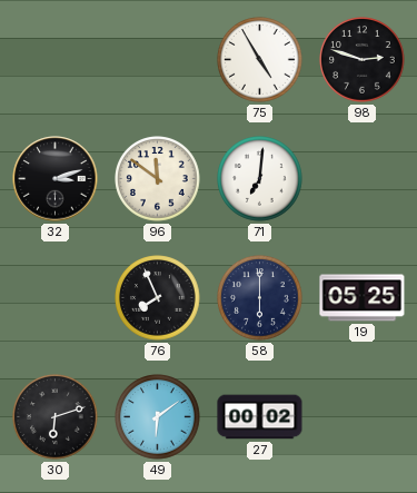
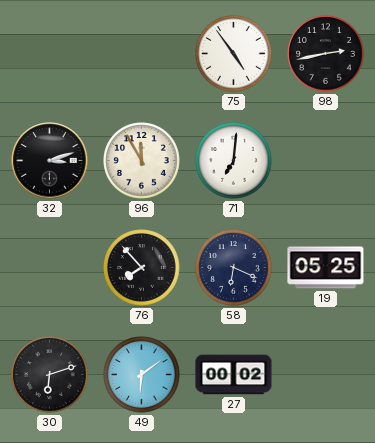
75: 4:55 -> 4:54
98: 2:48 -> 2:43
96: 11:51 -> 11:55
76: 7:56 -> 7:53
58: 6:00 -> 6:19
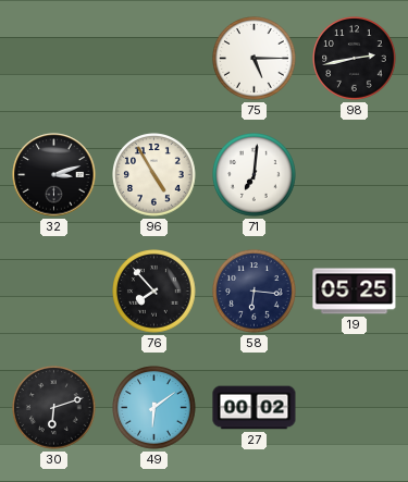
75: 4:54 -> 5:15
96: 11:55 -> 4:55
58: 6:19 -> 6:16
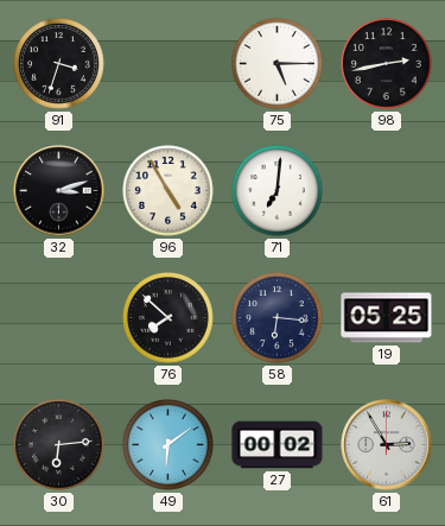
91: none -> 3:33
76: 7:53 -> 7:52
30: 6:12 -> 6:14
61: none -> 2:55
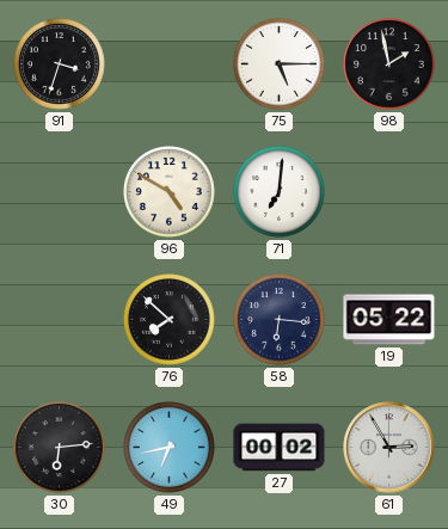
98: 2:43 -> 1:58
32: 3:12 -> none
96: 4:55 -> 4:50
19: 05:25 -> 05:22
49: 6:09 -> 6:43
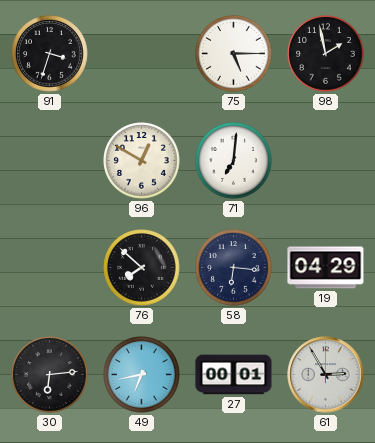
96: 4:50 -> 12:50
19: 05:22 -> 04:29
27: 00:02 -> 00:01
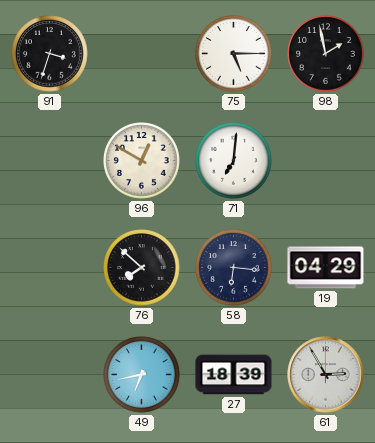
30: 6:14 -> none
27: 00:01 -> 18:39
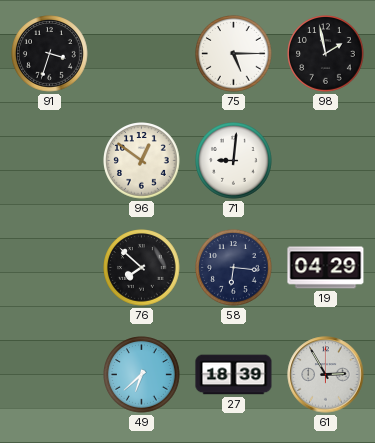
96: 12:50 -> 12:51
71: 7:01 -> 9:01
49: 6:43 -> 6:38
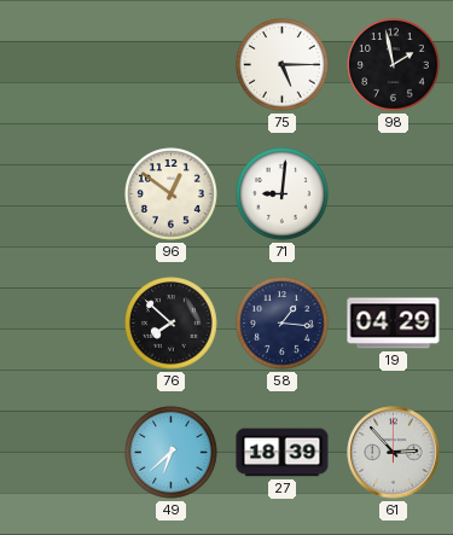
91: 3:33 -> none
58: 6:16 -> 1:16
61: 2:55 -> 2:53
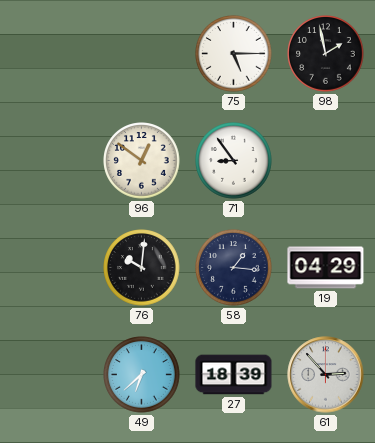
71: 9:01 -> 8:54
76: 7:52 -> 10:01
